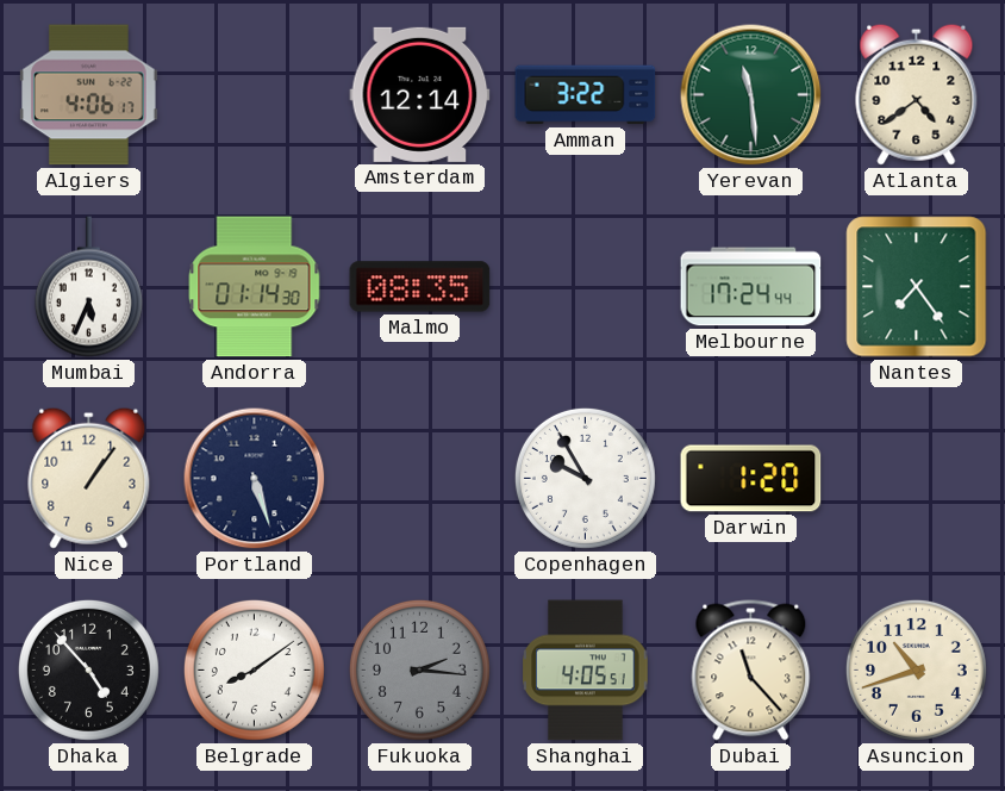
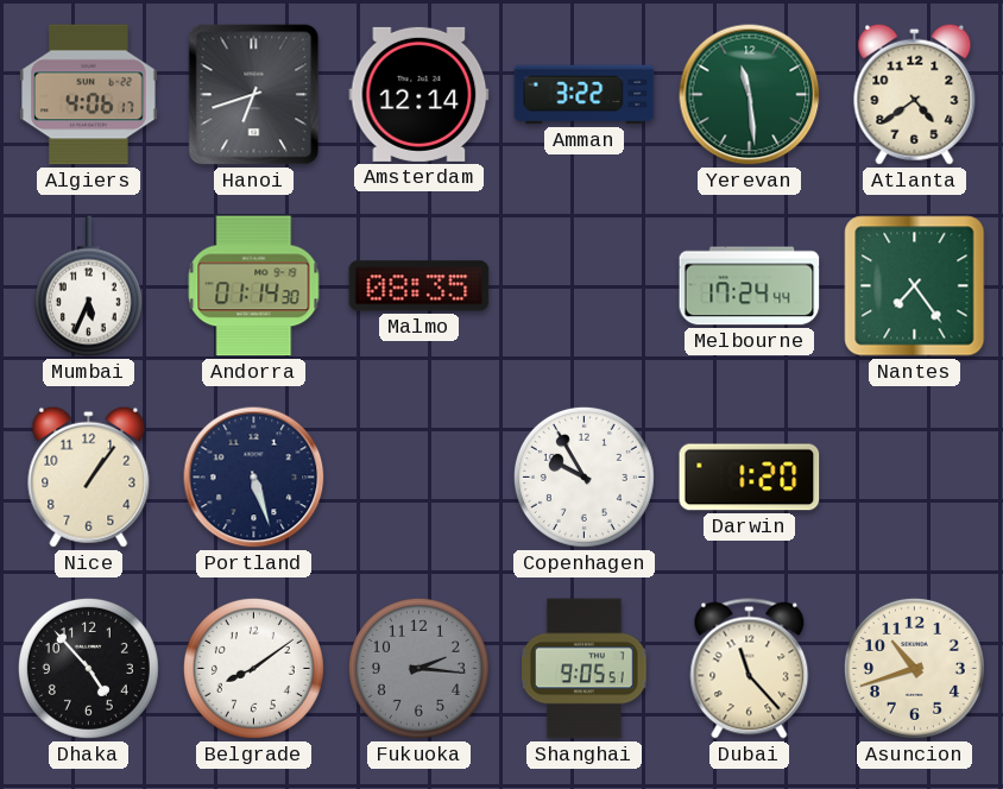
Hanoi: none -> 6:42
Shanghai: 4:05 -> 9:05
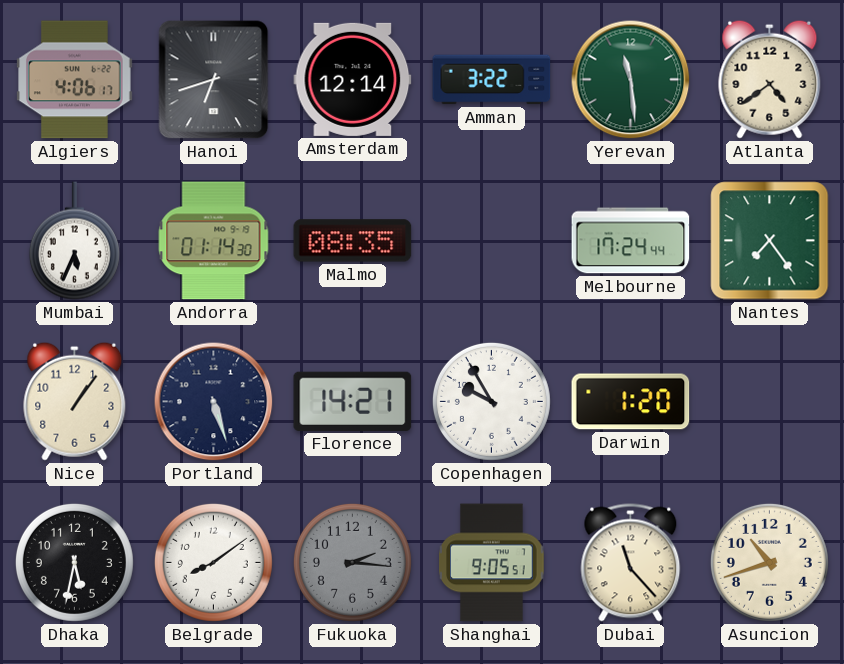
Florence: none -> 14:21
Dhaka: 4:53 -> 5:32
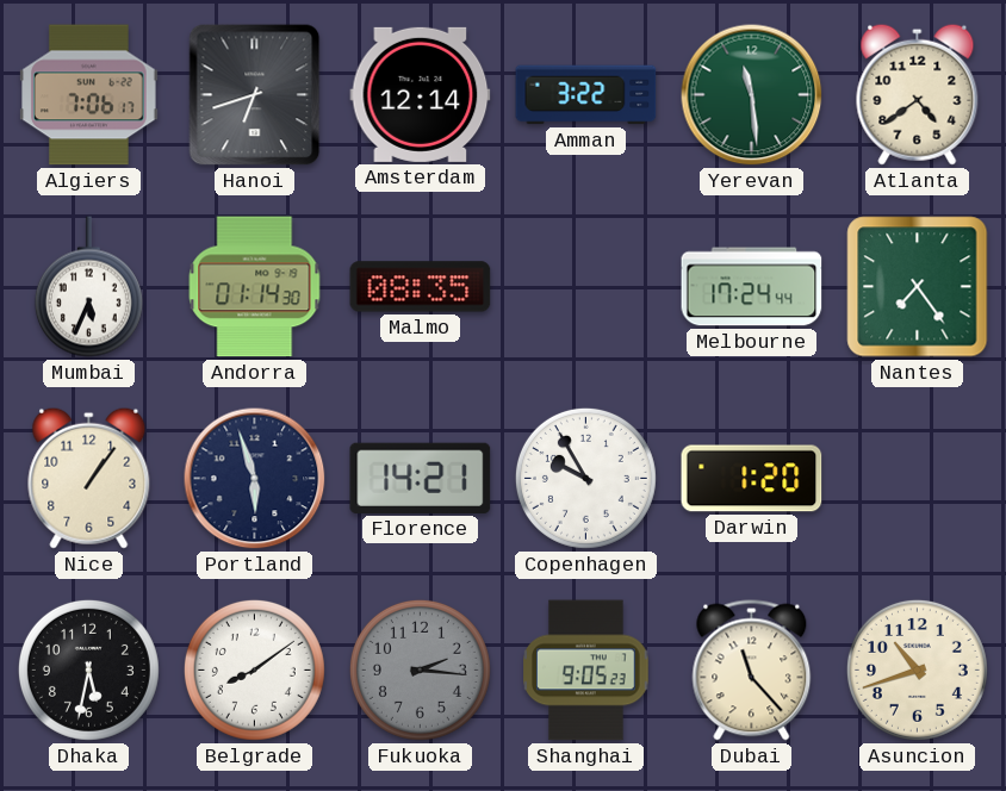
Algiers: 4:06 -> 7:06
Portland: 5:27 -> 5:57
Shanghai: 9:05:51 -> 9:05:23
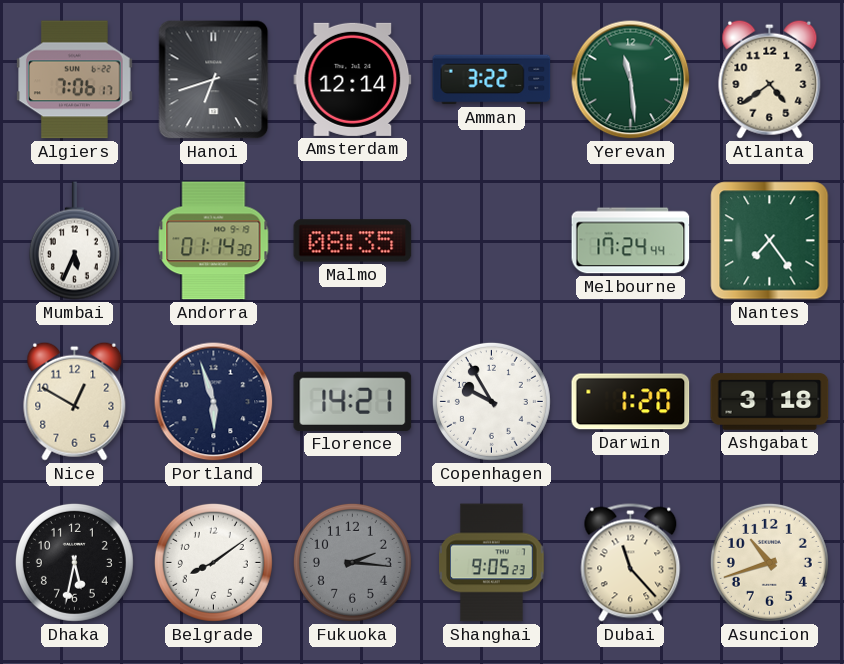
Nice: 1:06 -> 12:50
Ashgabat: none -> 3:18
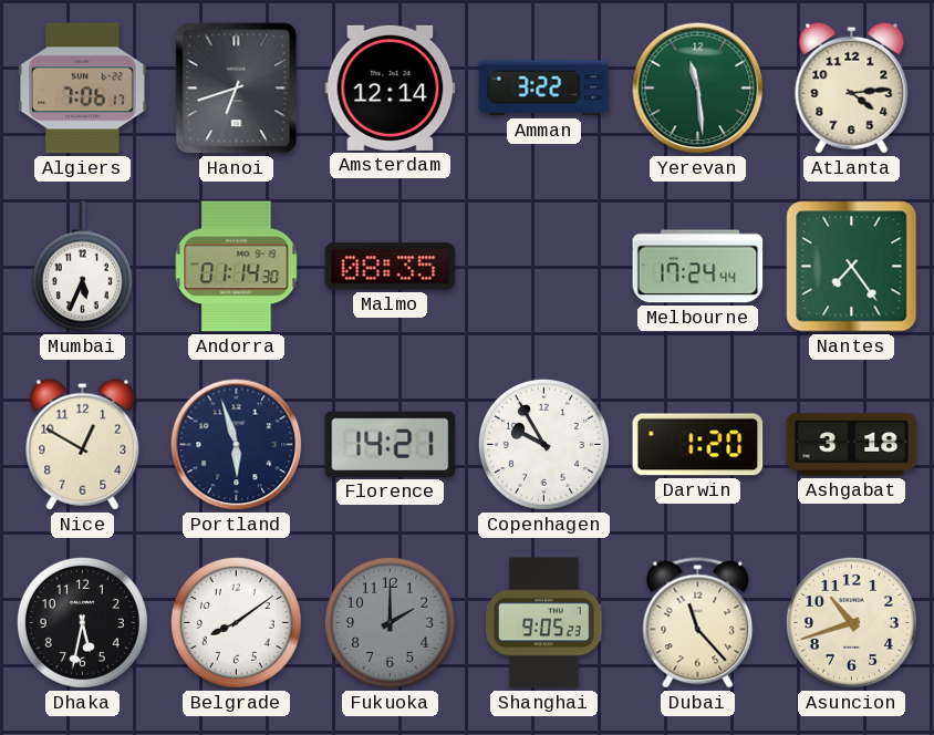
Atlanta: 4:39 -> 4:14
Fukuoka: 2:16 -> 2:00
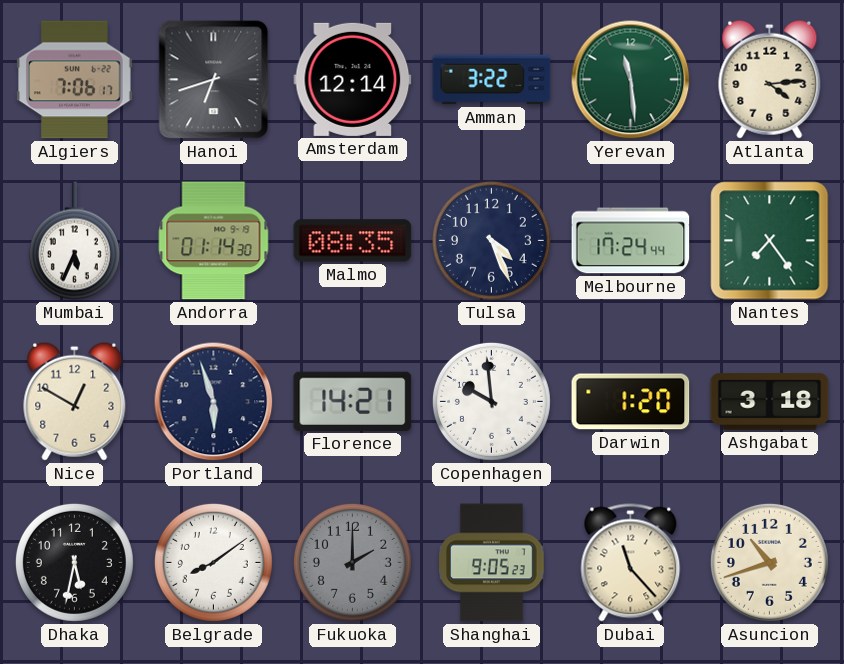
Tulsa: none -> 4:26
Copenhagen: 9:55 -> 9:59
